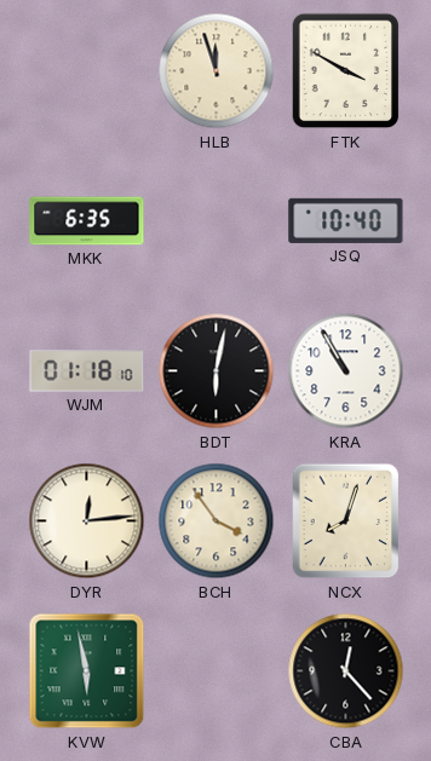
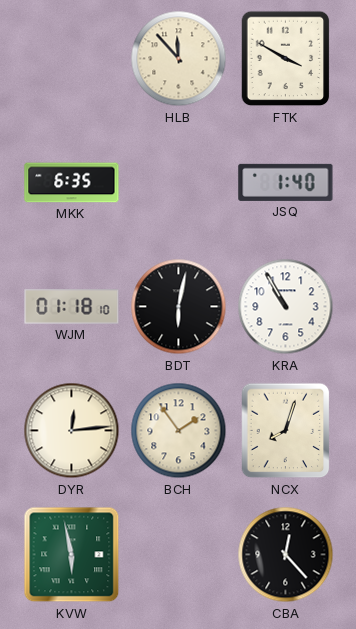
HLB: 11:57 -> 11:53
JSQ: 10:40 -> 1:40
BCH: 3:54 -> 1:54
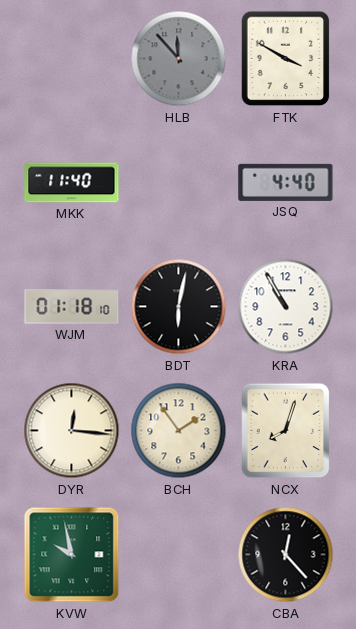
HLB dial: cream -> grey
MKK: 6:35 -> 11:40
JSQ: 1:40 -> 4:40
DYR: 12:14 -> 12:16
KVW: 5:58 -> 9:58
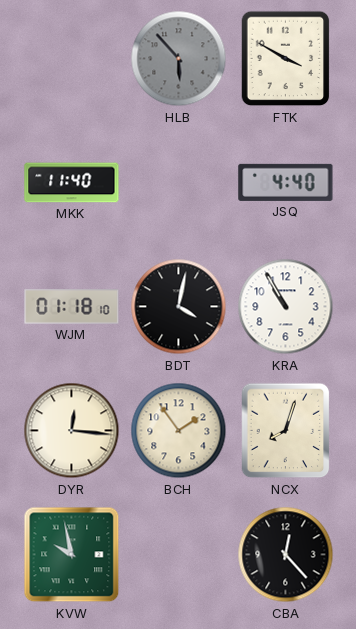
HLB: 11:53 -> 5:53
BDT: 6:02 -> 4:02
